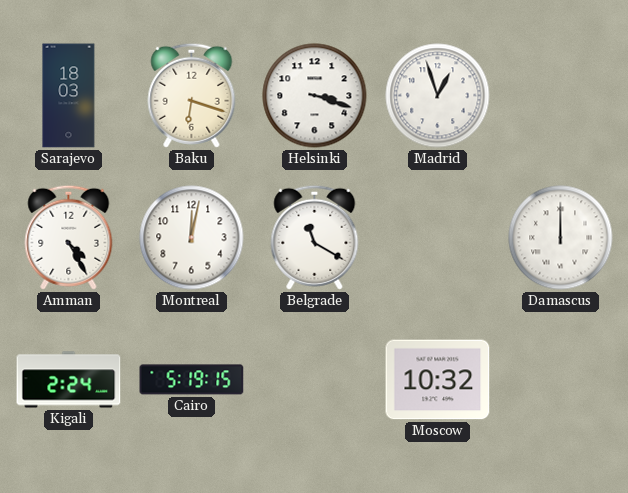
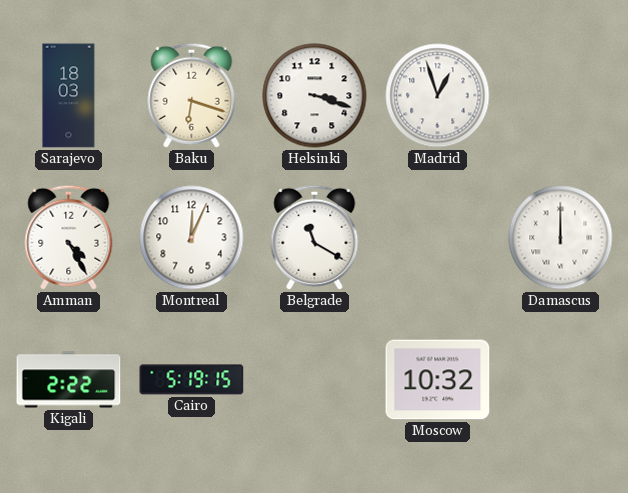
Montreal: 12:02 -> 12:04
Kigali: 2:24 -> 2:22
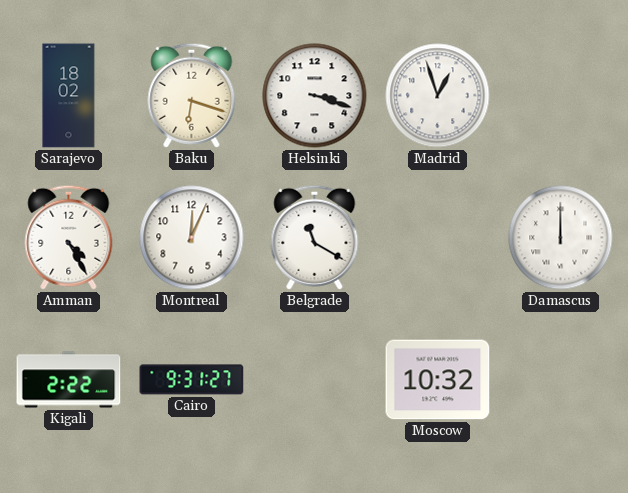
Sarajevo: 18:03 -> 18:02
Cairo: 5:19 -> 9:31
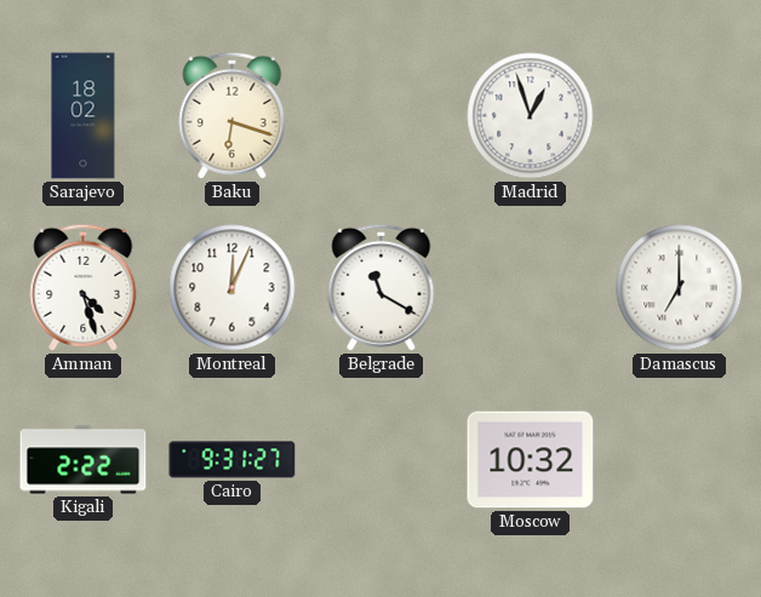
Helsinki: 3:18 -> none
Amman: 4:25 -> 4:27
Damascus: 12:00 -> 7:00
